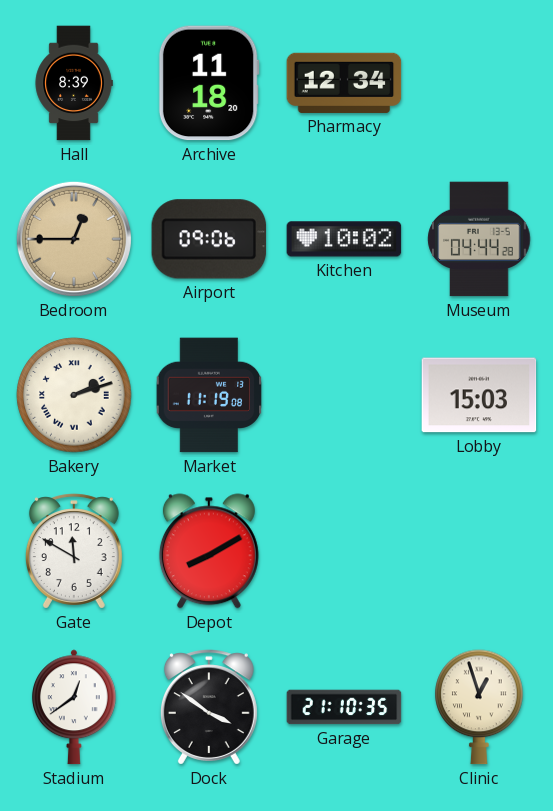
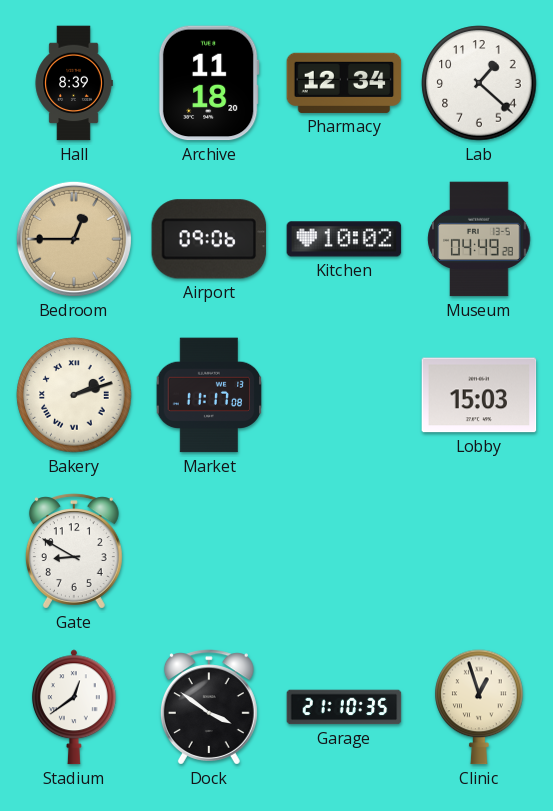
Lab: none -> 1:22
Museum: 04:44 -> 04:49
Market: 11:19 -> 11:17
Gate: 11:50 -> 8:50
Depot: 8:10 -> none
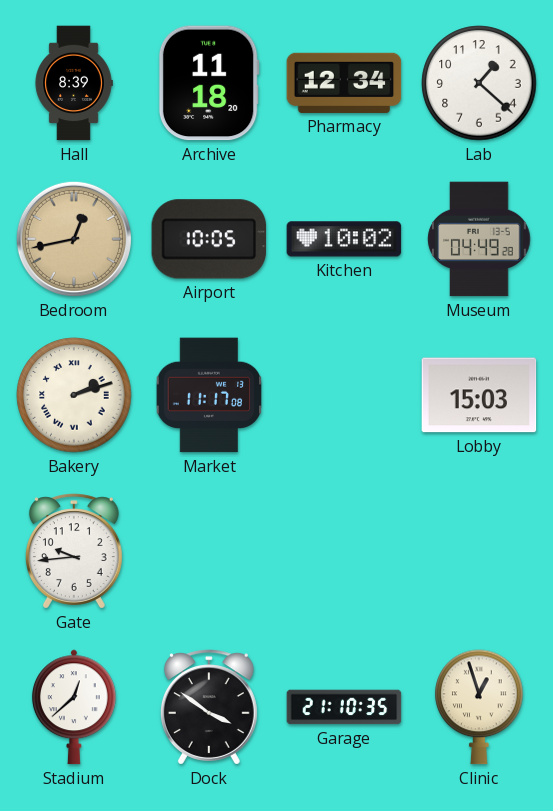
Bedroom: 12:45 -> 12:43
Airport: 09:06 -> 10:05
Gate: 8:50 -> 9:44
Stadium: 12:39 -> 12:38
